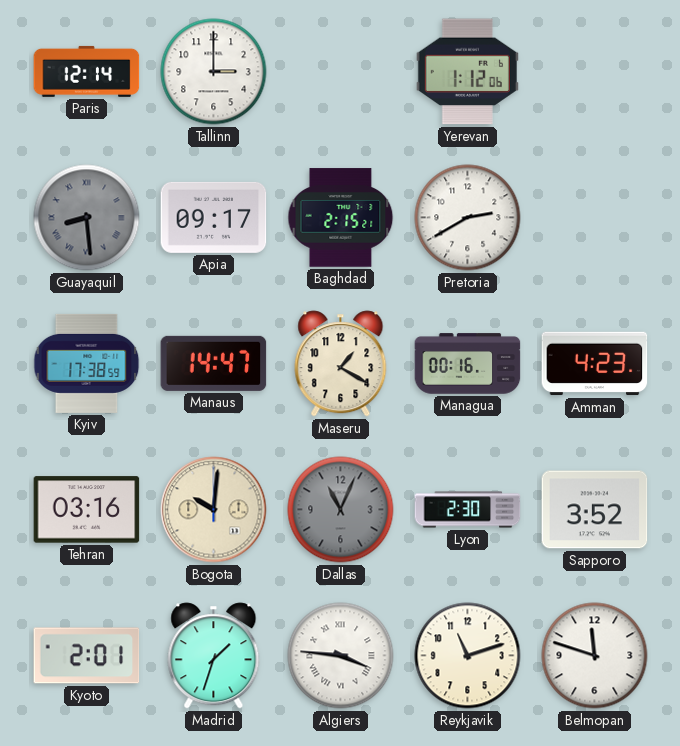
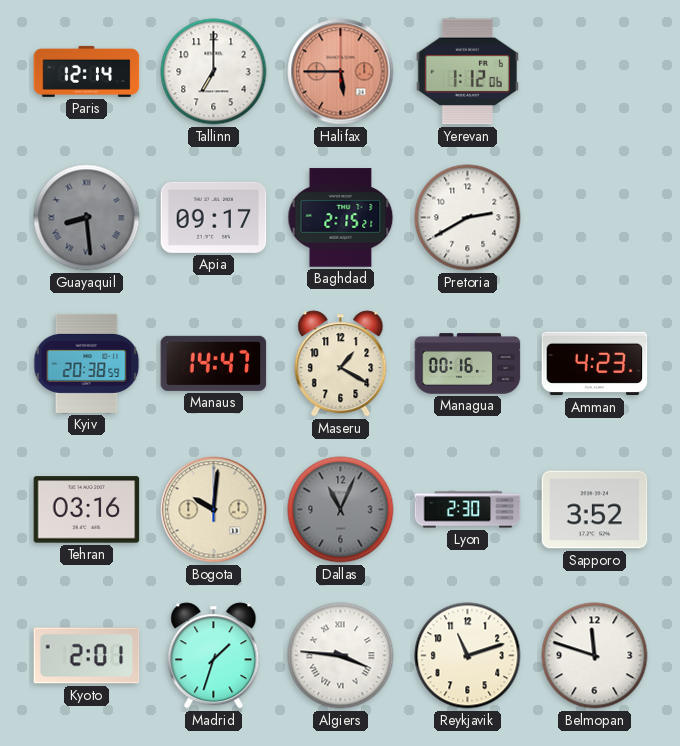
Tallinn: 3:00 -> 7:00
Halifax: none -> 5:45
Kyiv: 17:38 -> 20:38
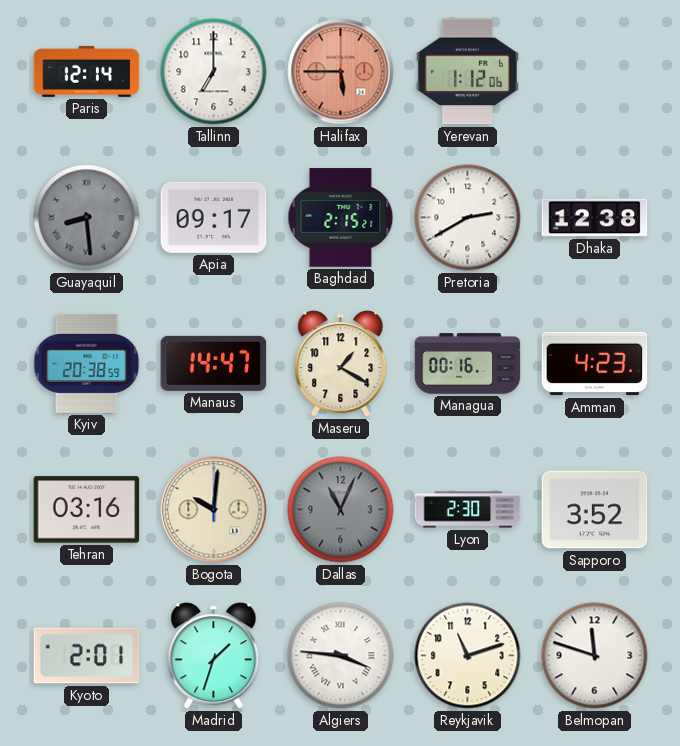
Dhaka: none -> 12:38
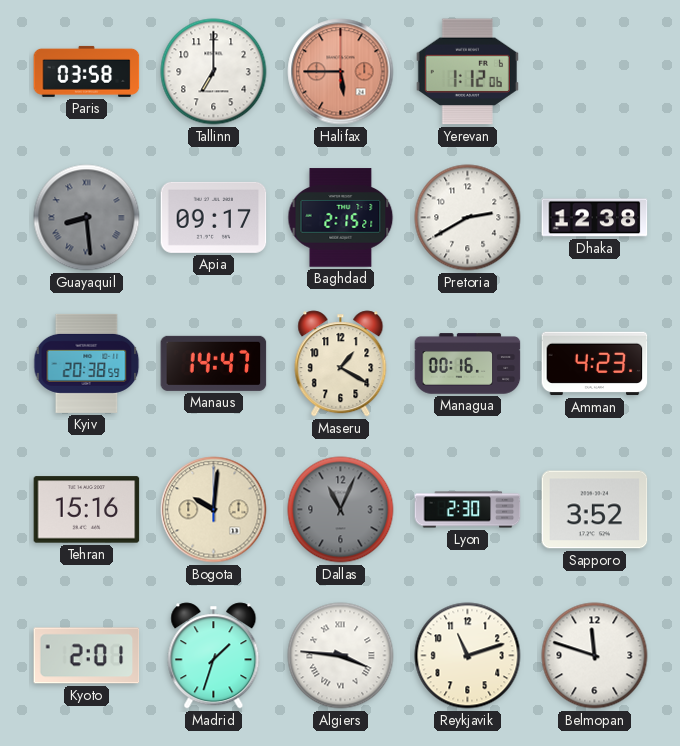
Paris: 12:14 -> 03:58
Tehran: 03:16 -> 15:16
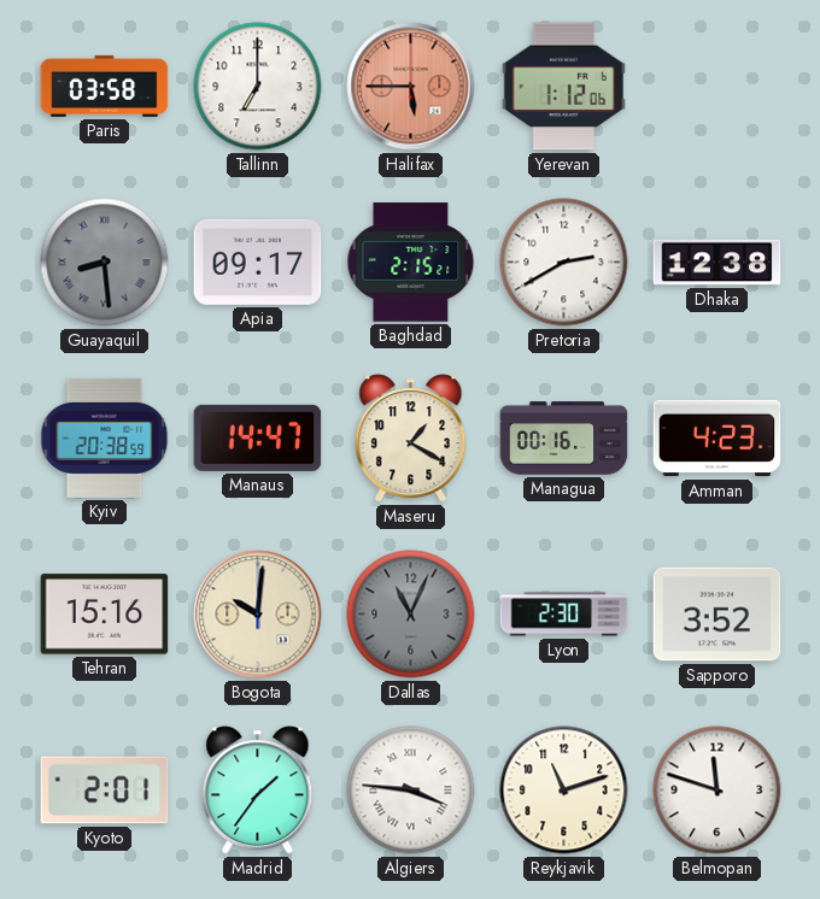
Madrid: 1:33 -> 1:36
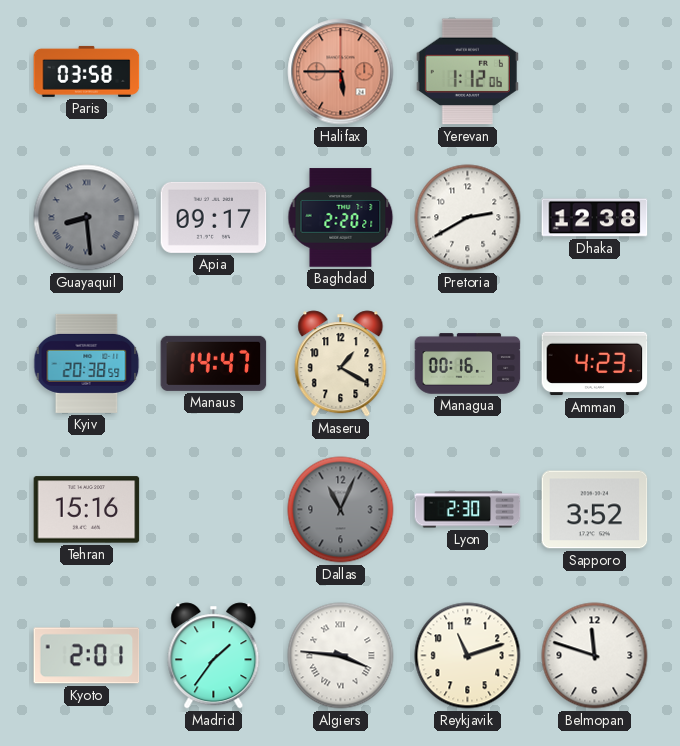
Tallinn: 7:00 -> none
Baghdad: 2:15 -> 2:20
Bogota: 10:01 -> none
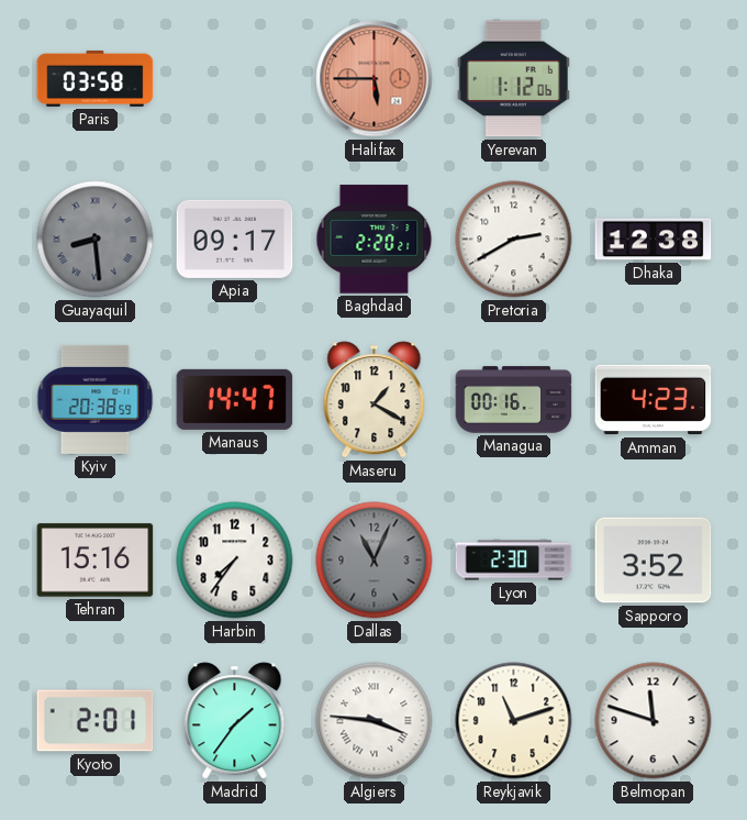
Harbin: none -> 7:36
